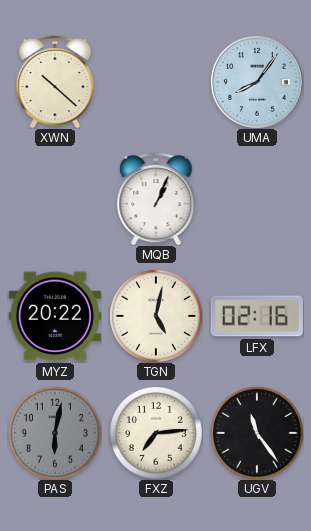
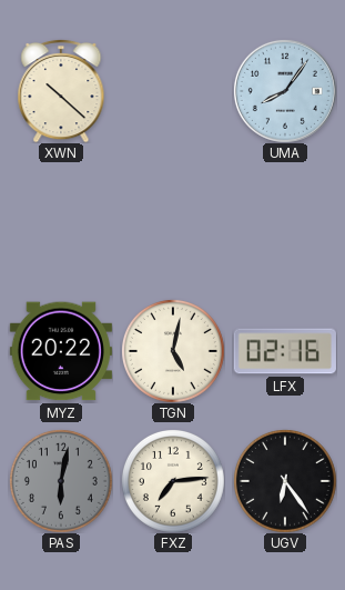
MQB: 1:04 -> none
UGV: 11:24 -> 6:24
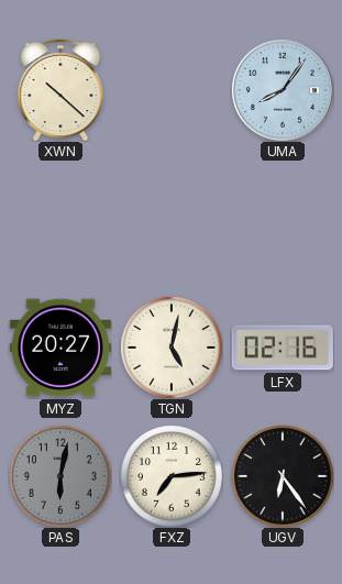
MYZ: 20:22 -> 20:27
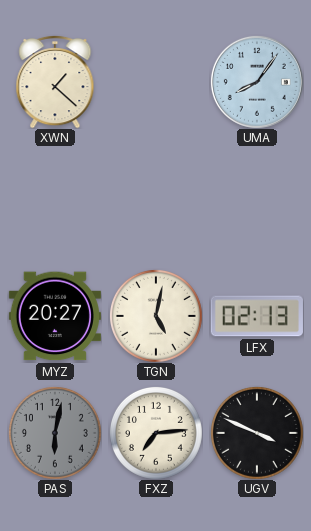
XWN: 10:22 -> 1:22
LFX: 02:16 -> 02:13
UGV: 6:24 -> 3:49
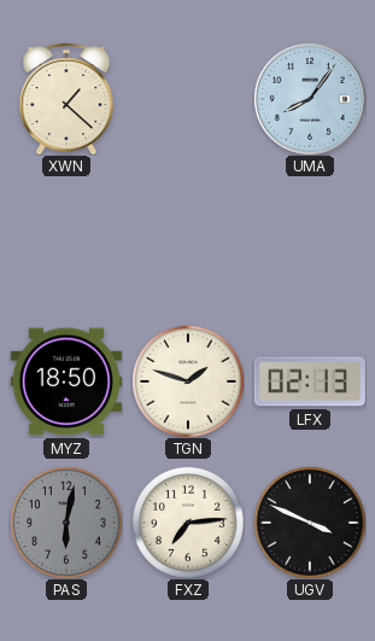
MYZ: 20:27 -> 18:50
TGN: 5:02 -> 1:48
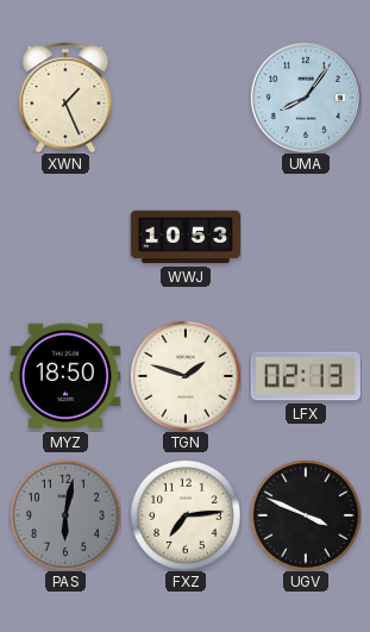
XWN: 1:22 -> 1:26
WWJ: none -> 10:53
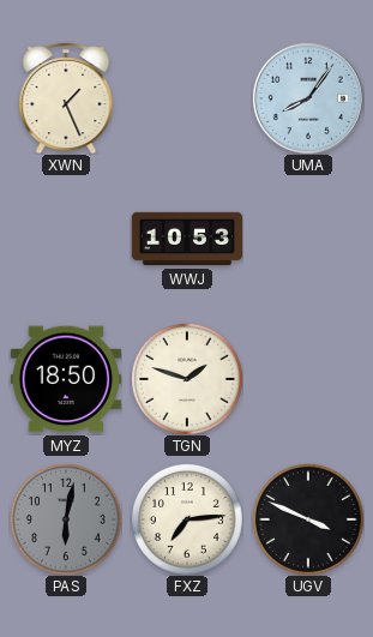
LFX: 02:13 -> none
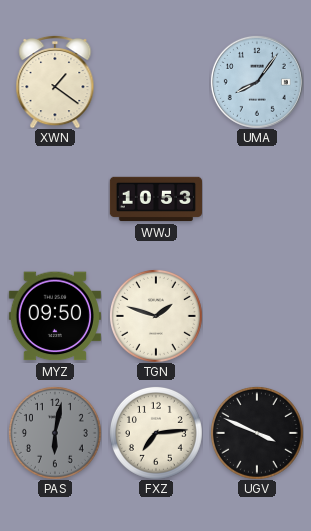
XWN: 1:26 -> 1:21
MYZ: 18:50 -> 09:50
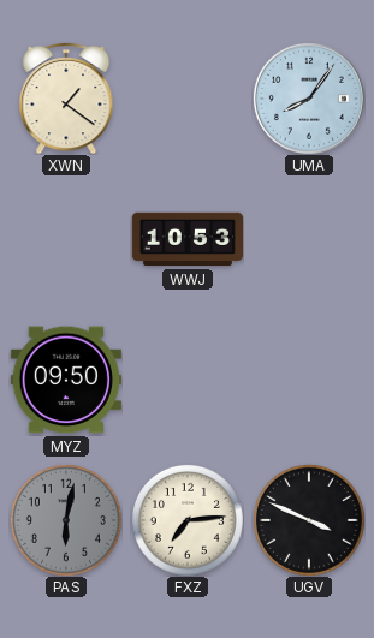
TGN: 1:48 -> none
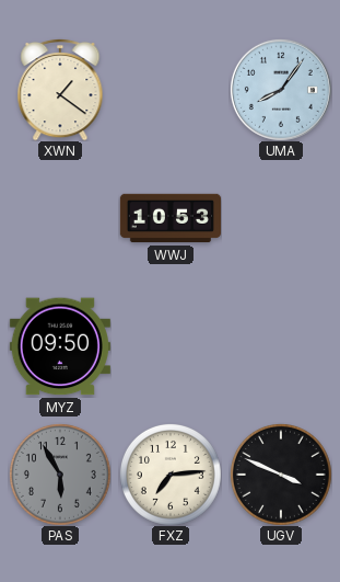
PAS: 6:02 -> 5:55
